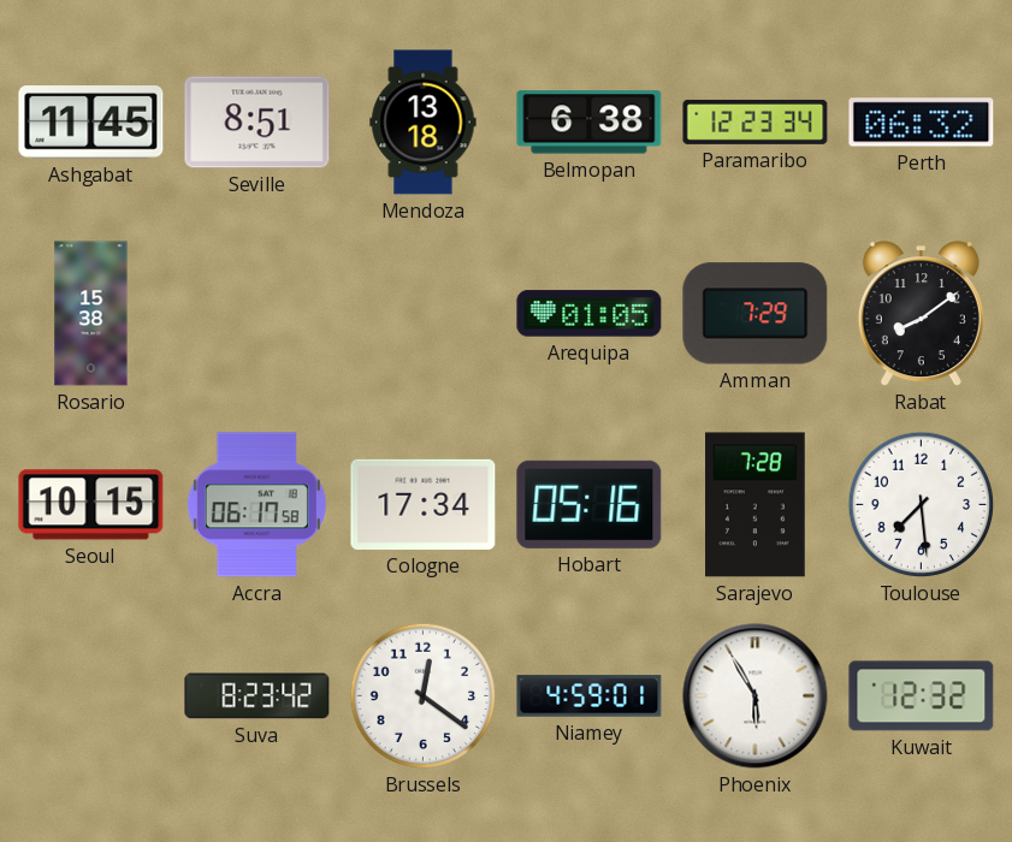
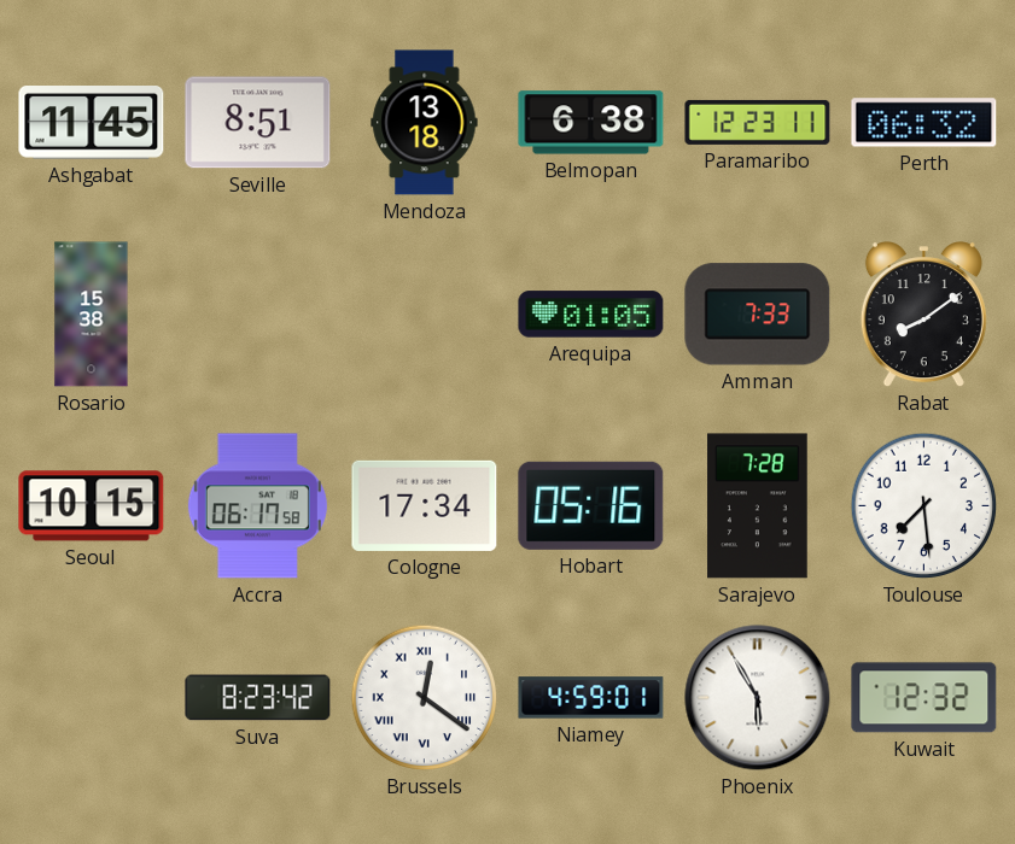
Paramaribo: 12:23:34 -> 12:23:11
Amman: 7:29 -> 7:33
Brussels numerals: Arabic -> Roman
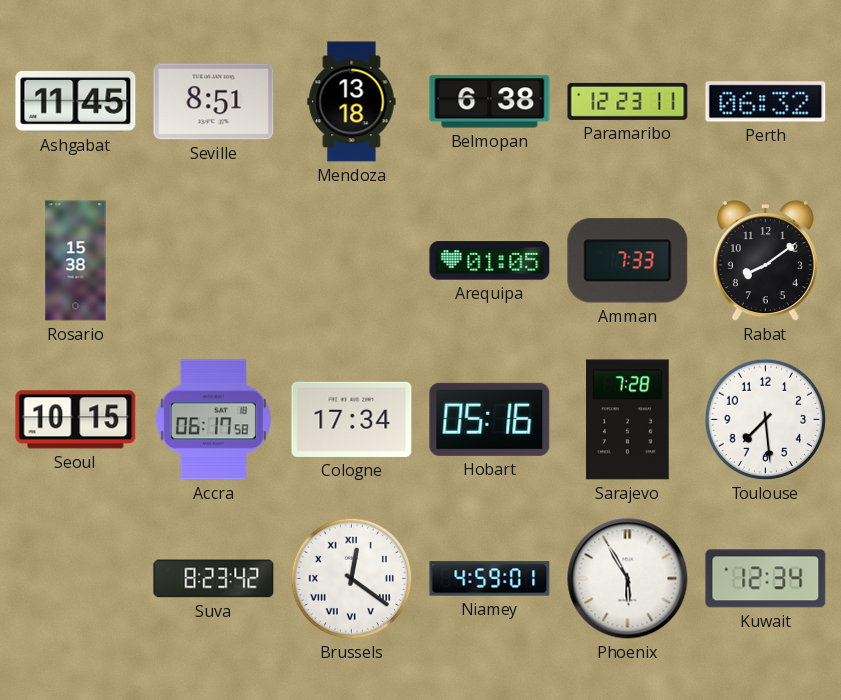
Kuwait: 12:32 -> 12:34
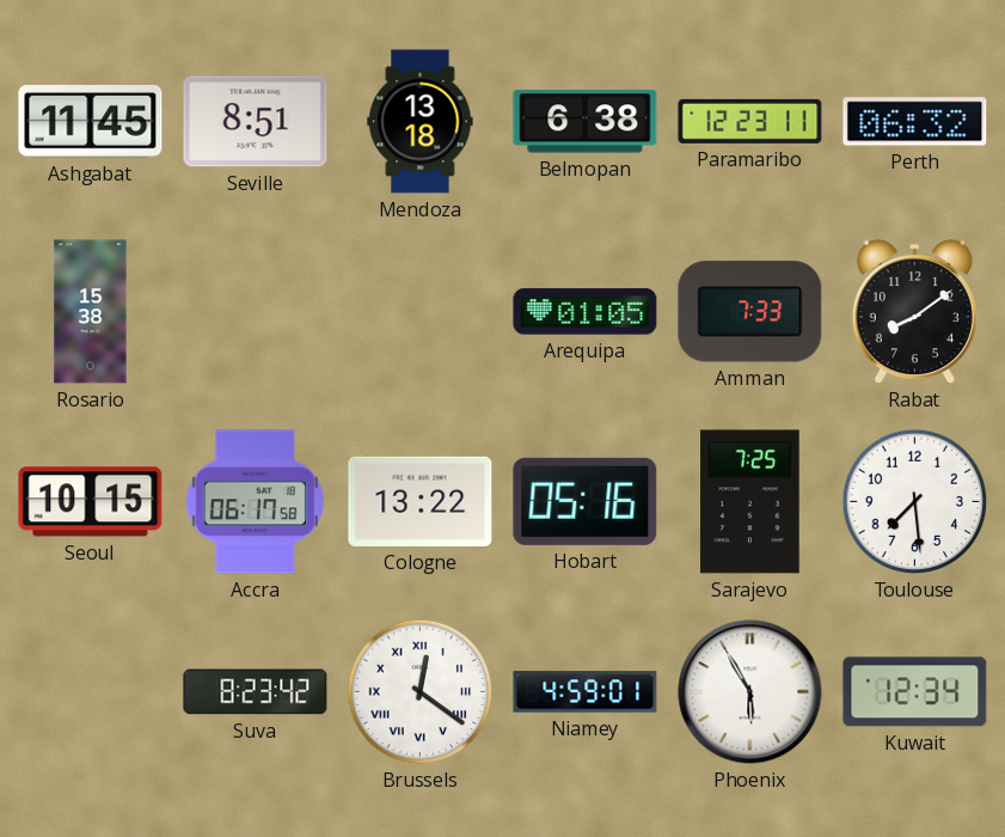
Cologne: 17:34 -> 13:22
Sarajevo: 7:28 -> 7:25
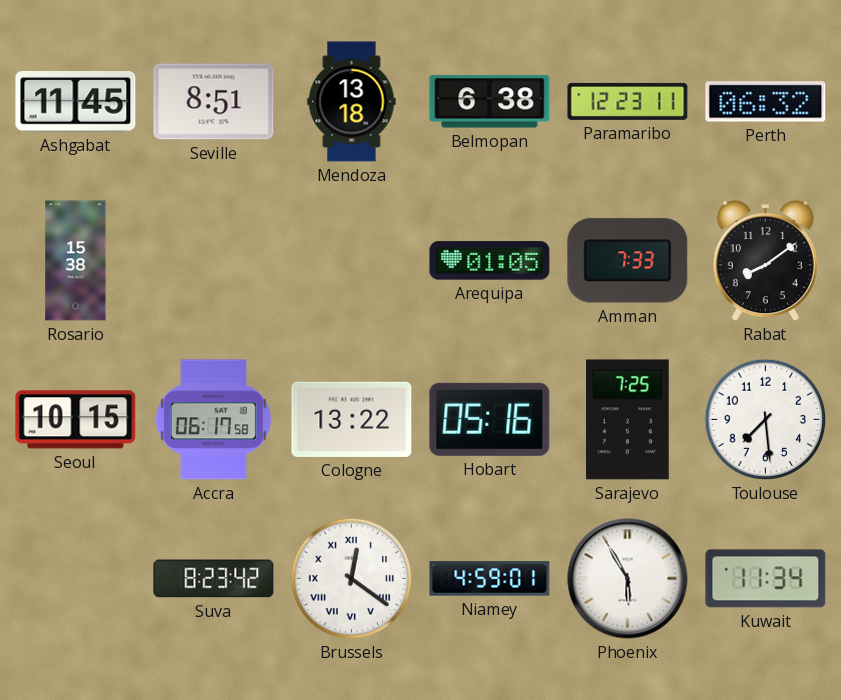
Kuwait: 12:34 -> 11:34
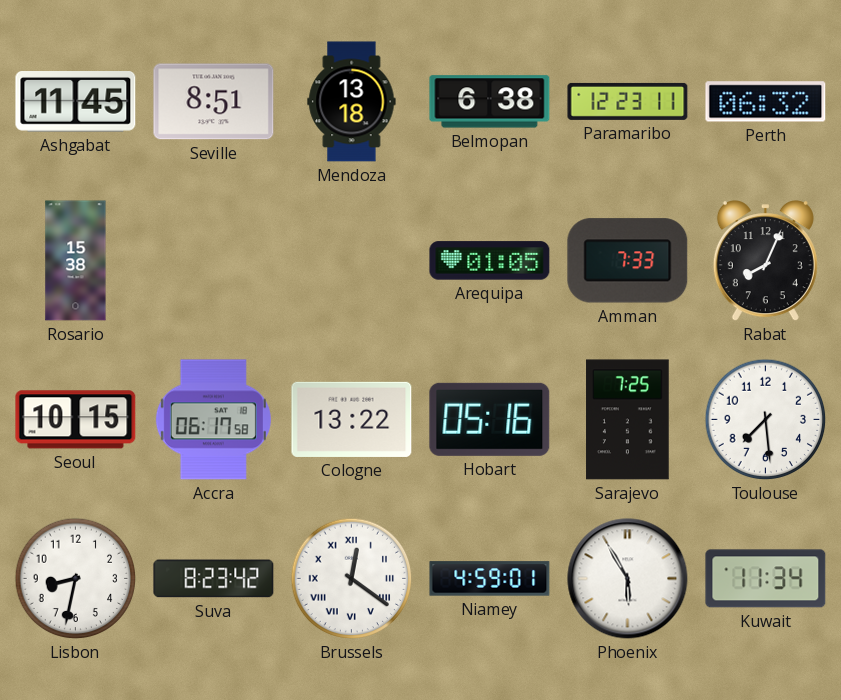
Rabat: 8:09 -> 8:04
Lisbon: none -> 8:32
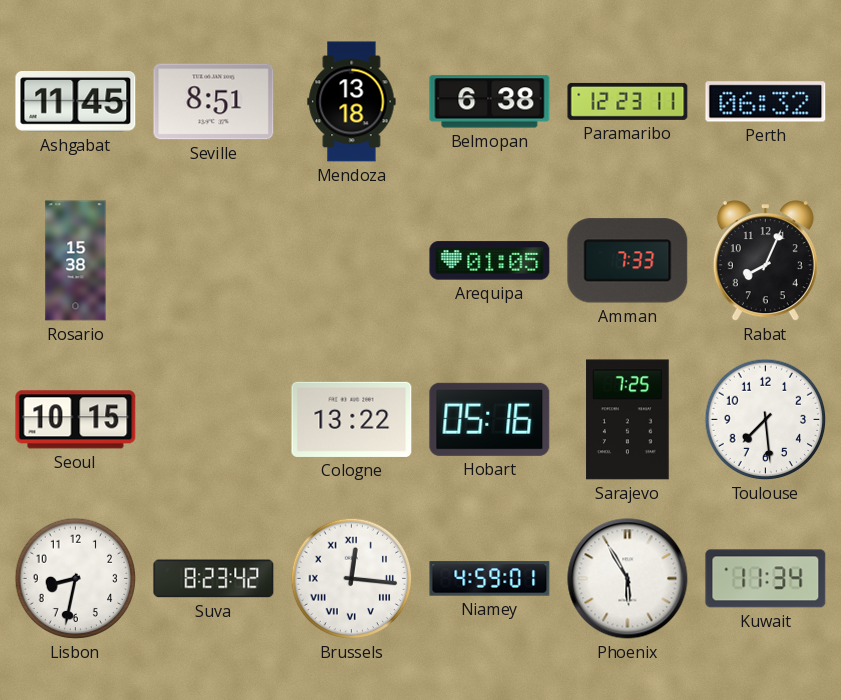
Accra: 06:17 -> none
Brussels: 12:21 -> 12:16
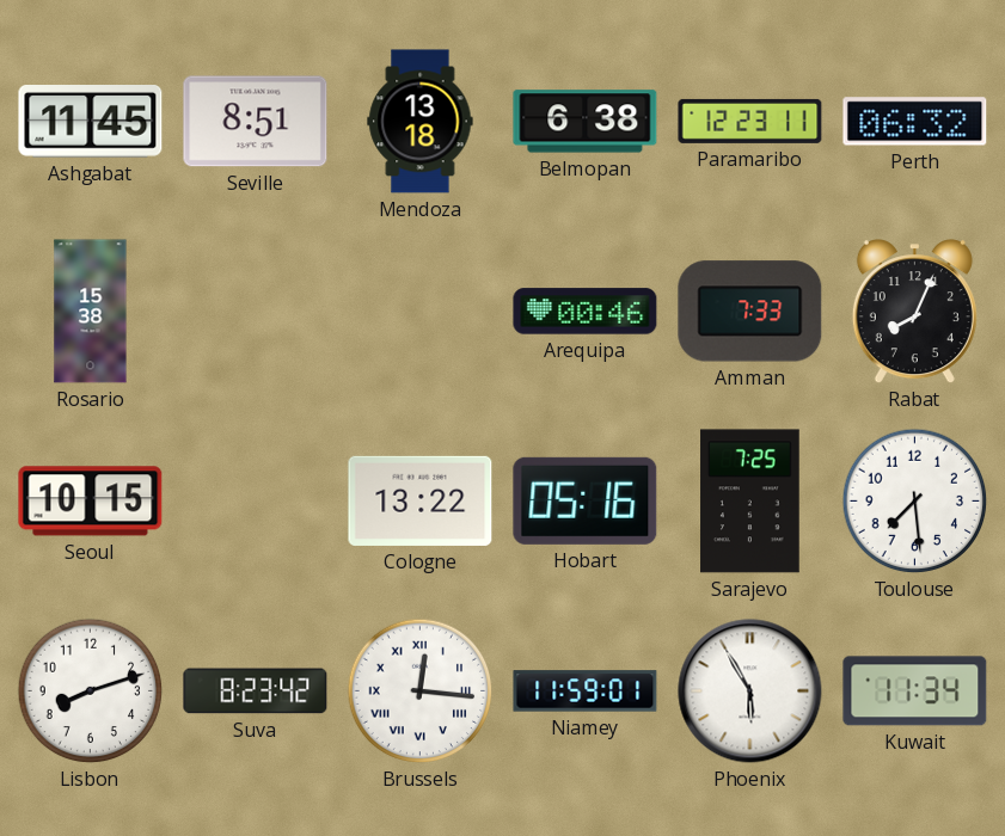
Arequipa: 01:05 -> 00:46
Lisbon: 8:32 -> 8:12
Niamey: 4:59 -> 11:59
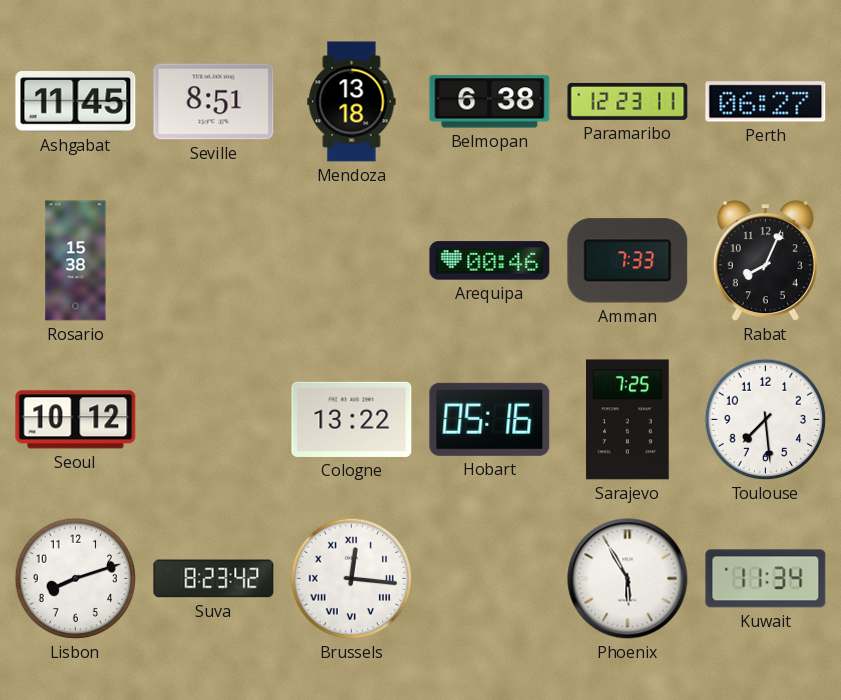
Perth: 06:32 -> 06:27
Seoul: 10:15 -> 10:12
Niamey: 11:59 -> none
